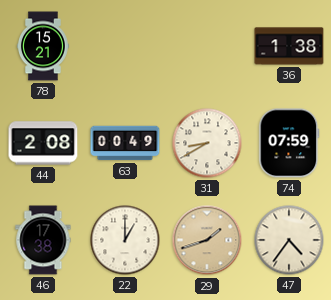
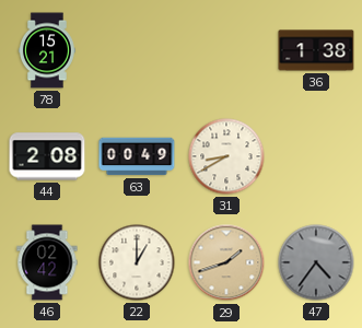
74: 07:59 -> none
46: 17:38 -> 02:42
47 dial: cream -> grey
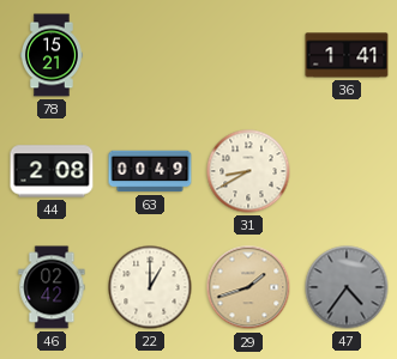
36: 1:38 -> 1:41
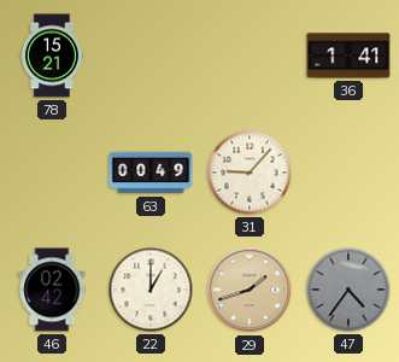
44: 2:08 -> none
31: 8:40 -> 9:07
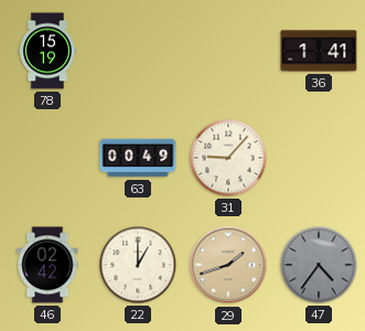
78: 15:21 -> 15:19
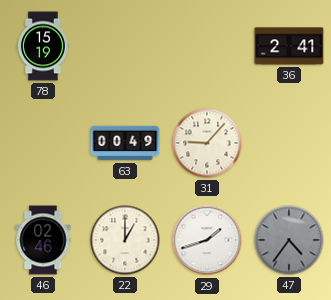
36: 1:41 -> 2:41
46: 02:42 -> 02:46
29 dial: champagne -> white
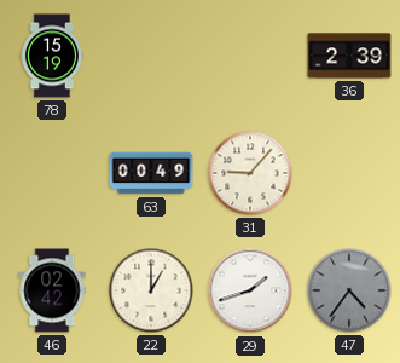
36: 2:41 -> 2:39
46: 02:46 -> 02:42
